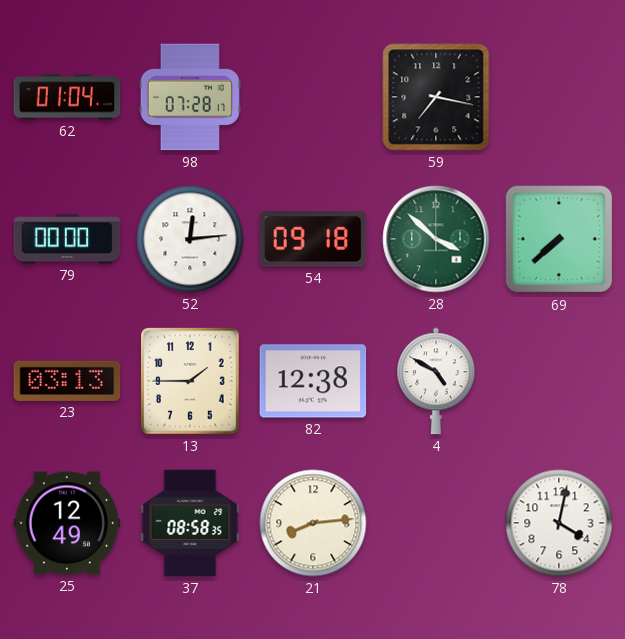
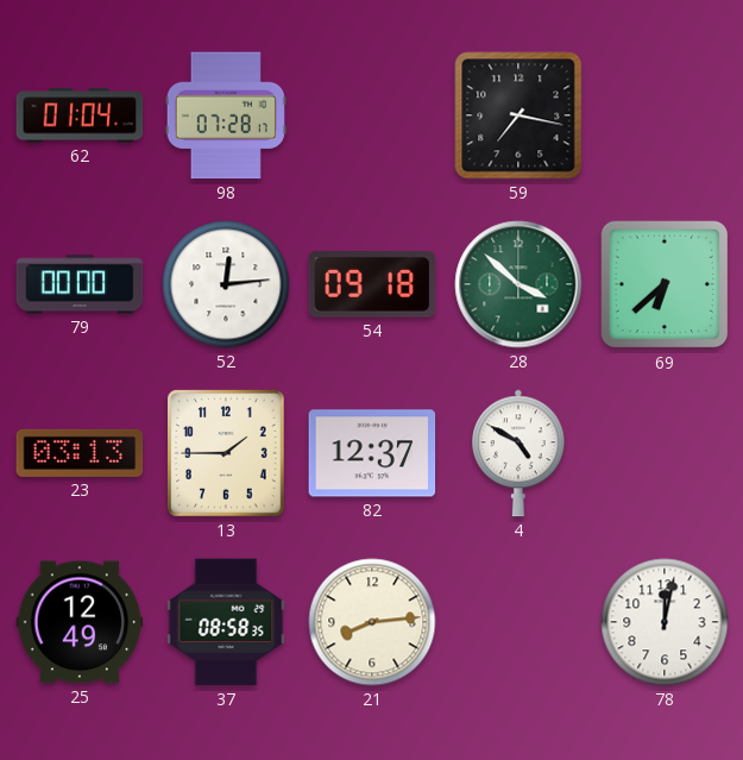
69: 7:38 -> 6:38
82: 12:38 -> 12:37
78: 4:02 -> 12:02
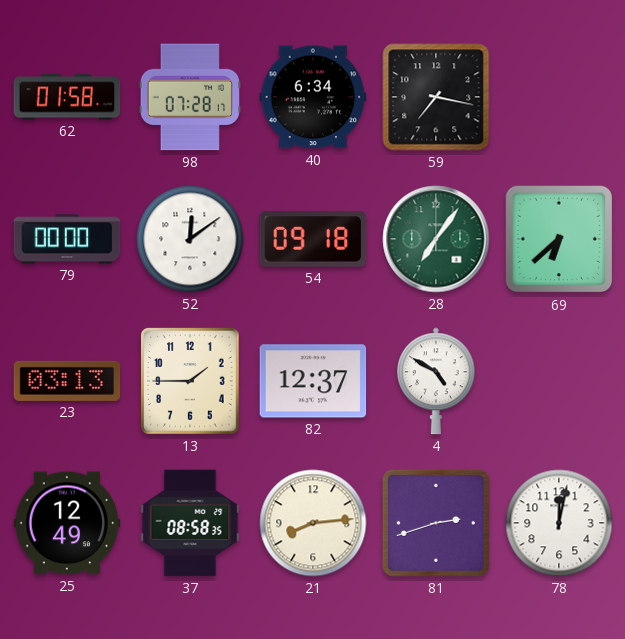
62: 01:04 -> 01:58
40: none -> 6:34
52: 12:14 -> 12:09
28: 3:52 -> 7:06
81: none -> 2:42
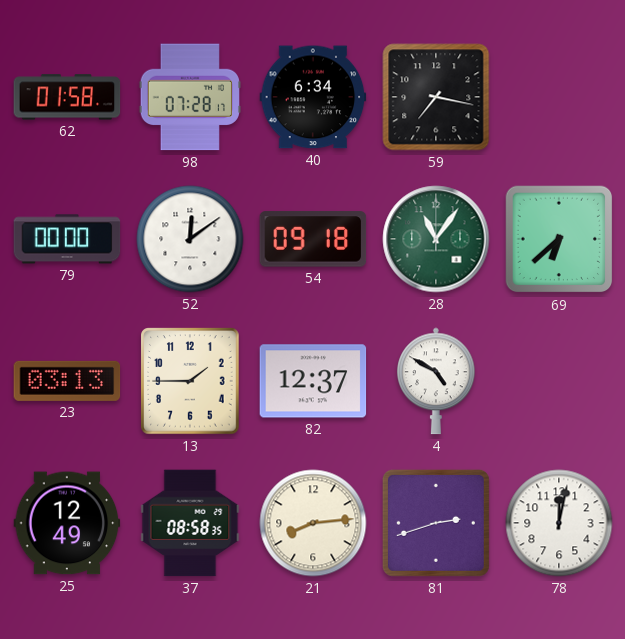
28: 7:06 -> 11:06
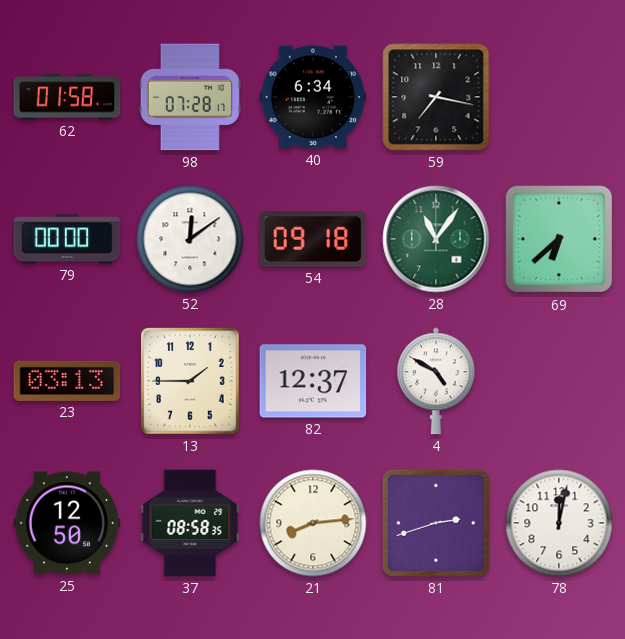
25: 12:49 -> 12:50
